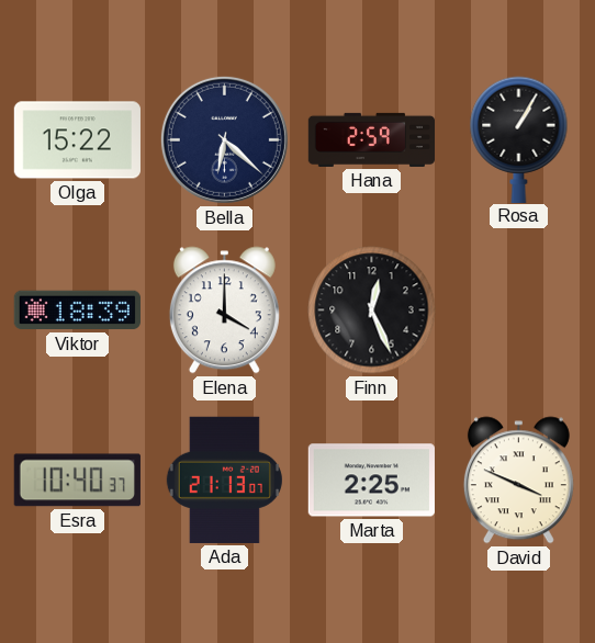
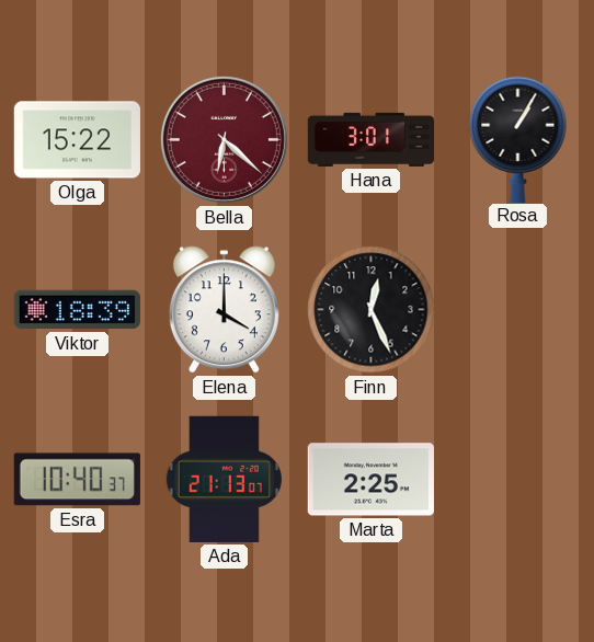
Bella dial: navy -> burgundy
Hana: 2:59 -> 3:01
David: 3:49 -> none
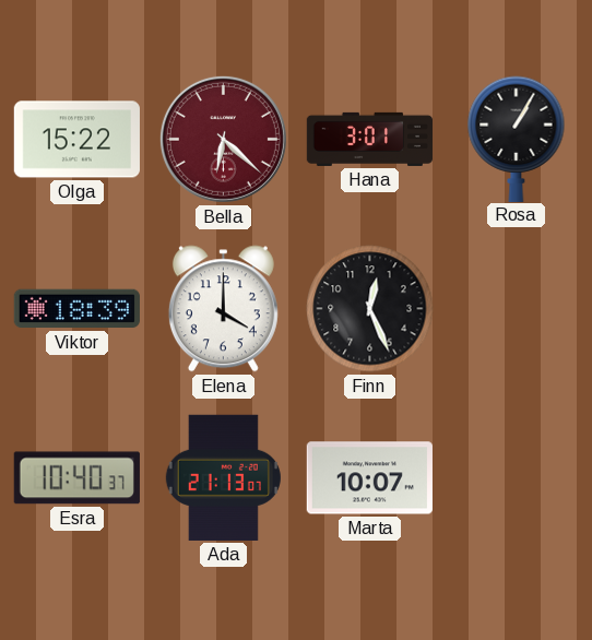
Marta: 2:25 -> 10:07
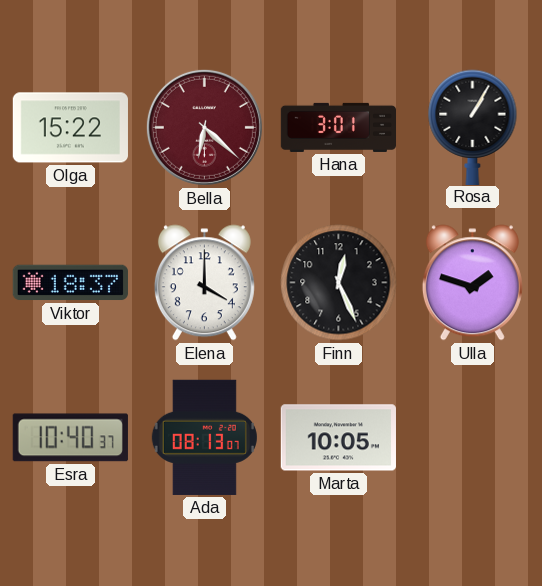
Viktor: 18:39 -> 18:37
Ulla: none -> 1:48
Ada: 21:13 -> 08:13
Marta: 10:07 -> 10:05
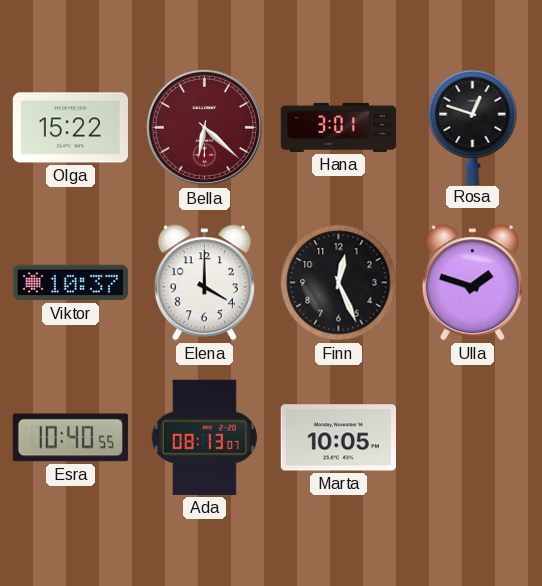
Rosa: 1:05 -> 12:48
Viktor: 18:37 -> 10:37
Esra: 10:40:37 -> 10:40:55
